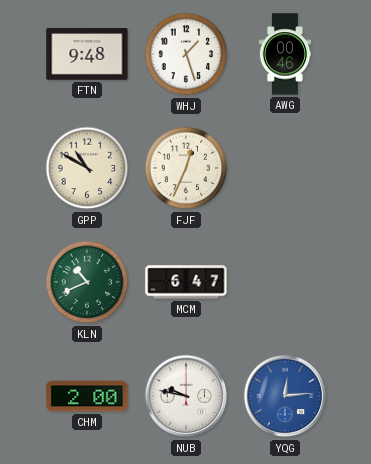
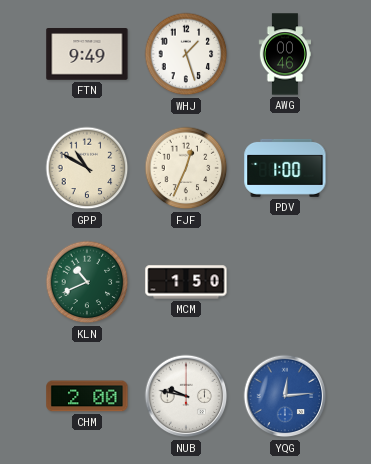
FTN: 9:48 -> 9:49
PDV: none -> 1:00
MCM: 6:47 -> 1:50
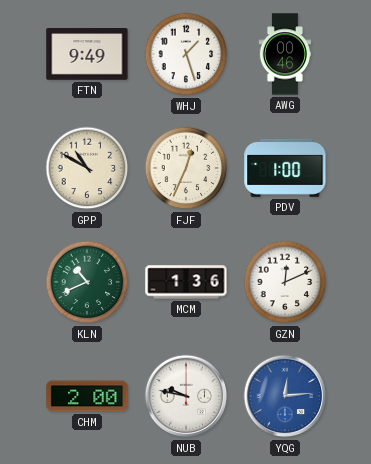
MCM: 1:50 -> 1:36
GZN: none -> 12:11
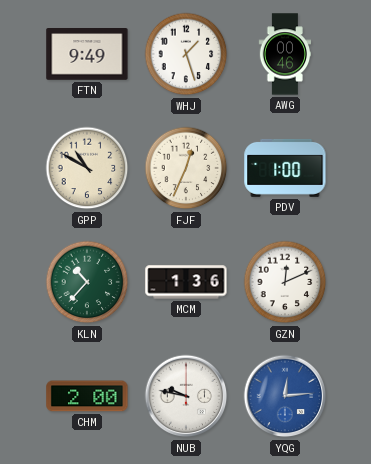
KLN: 10:41 -> 10:37
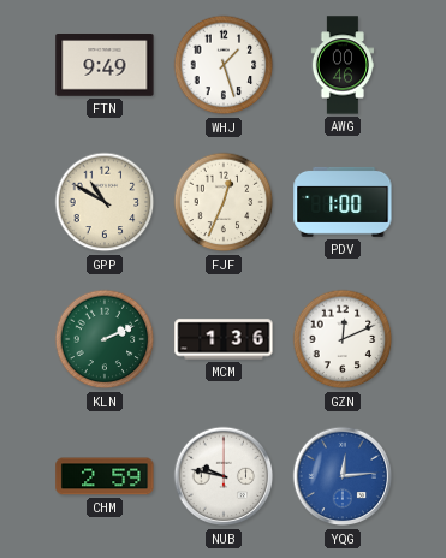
KLN: 10:37 -> 2:11
CHM: 2:00 -> 2:59
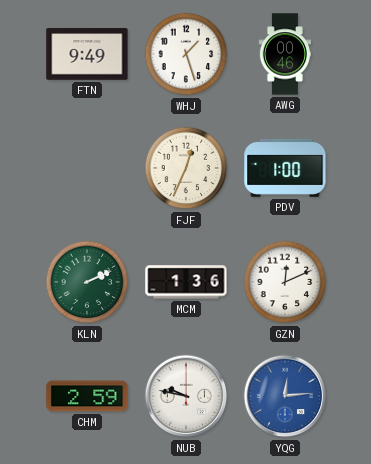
GPP: 10:50 -> none
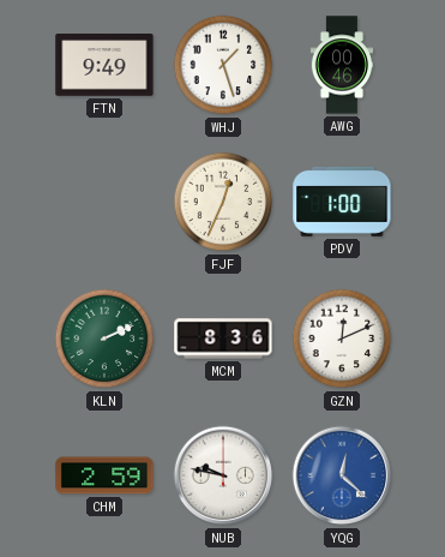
MCM: 1:36 -> 8:36
YQG: 12:14 -> 12:22
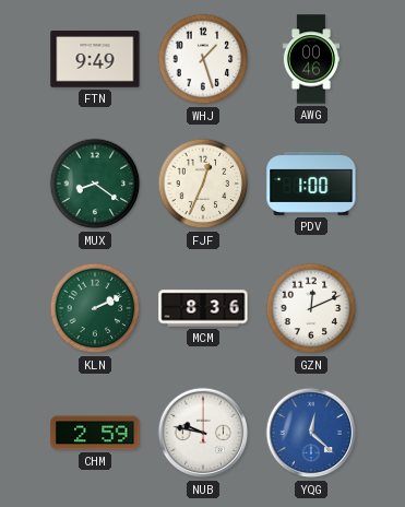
MUX: none -> 8:21
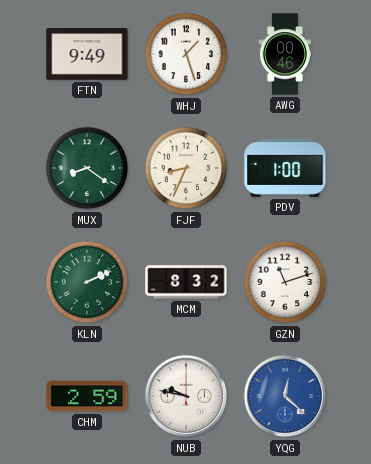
FJF: 12:34 -> 8:34
MCM: 8:36 -> 8:32
GZN: 12:11 -> 11:12
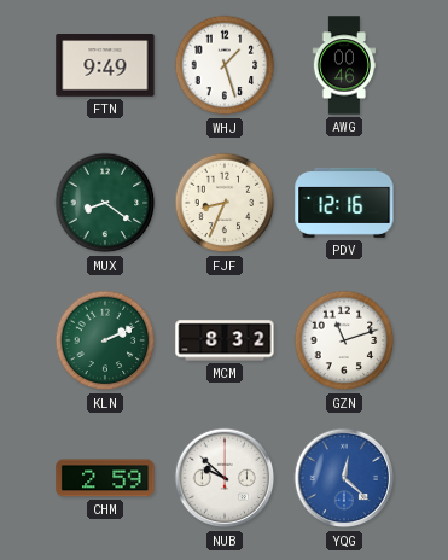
PDV: 1:00 -> 12:16
NUB: 9:47 -> 9:52
